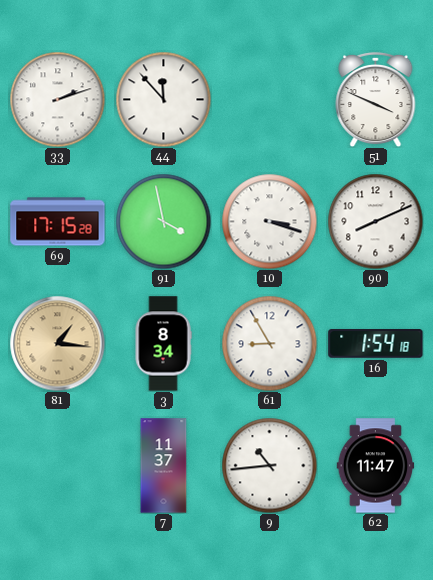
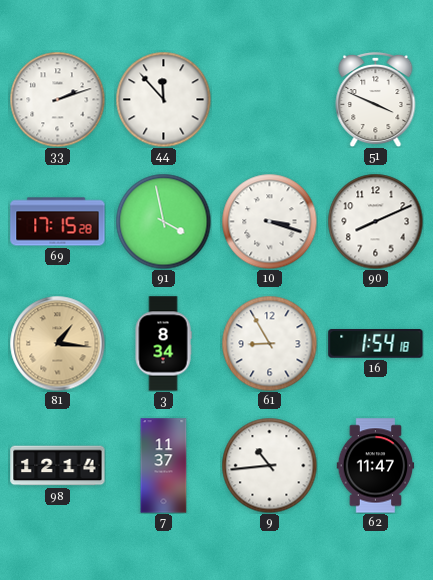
98: none -> 12:14
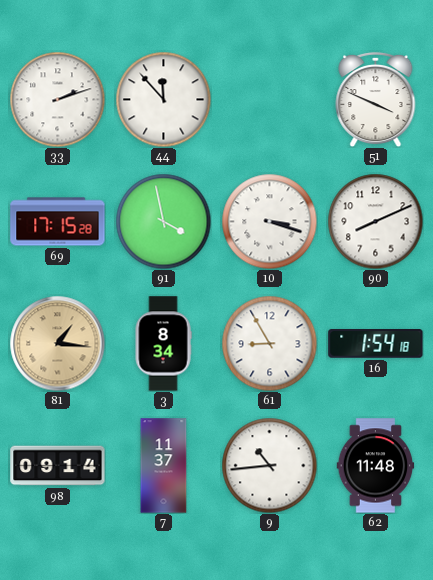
98: 12:14 -> 09:14
62: 11:47 -> 11:48
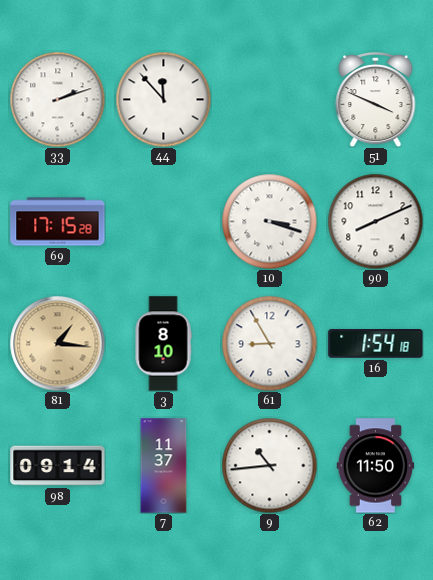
91: 3:58 -> none
3: 8:34 -> 8:10
62: 11:48 -> 11:50
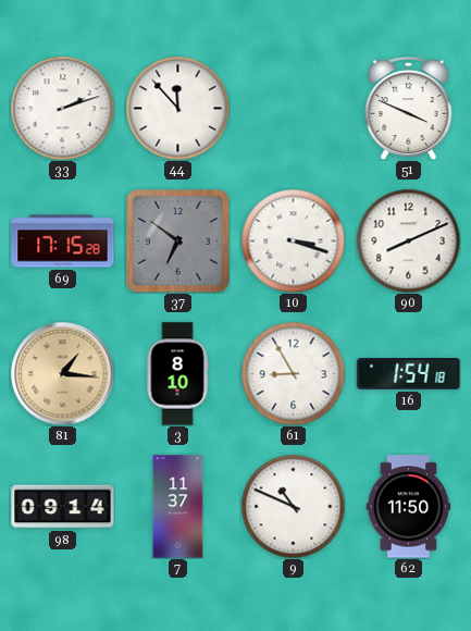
37: none -> 6:51
9: 10:44 -> 10:49
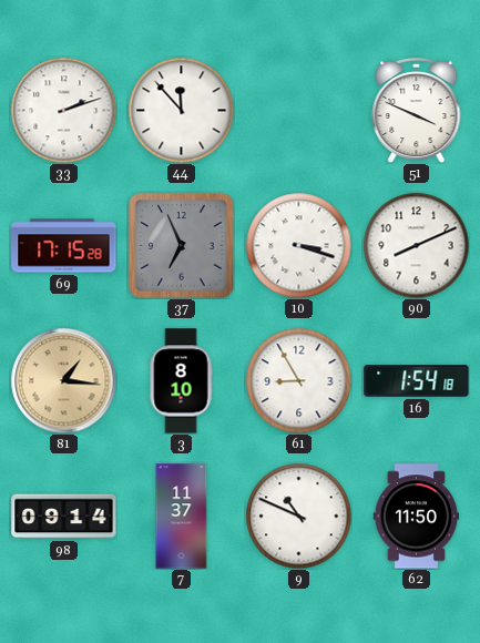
37: 6:51 -> 6:56
